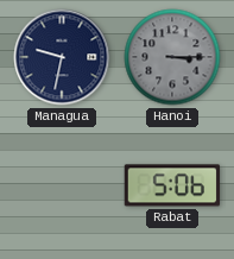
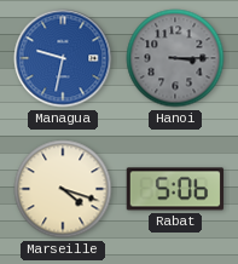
Managua dial: navy -> blue
Marseille: none -> 4:18
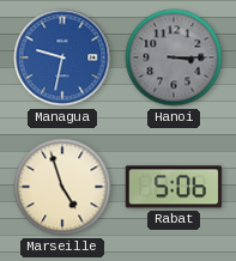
Marseille: 4:18 -> 4:57
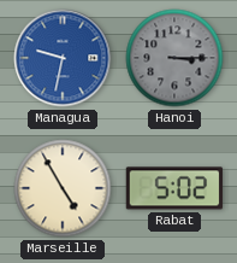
Marseille: 4:57 -> 4:55
Rabat: 5:06 -> 5:02
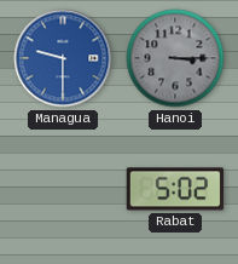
Managua: 9:32 -> 9:30
Marseille: 4:55 -> none
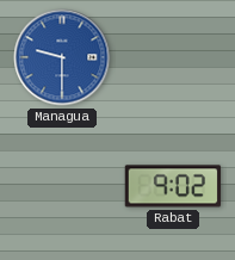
Hanoi: 3:15 -> none
Rabat: 5:02 -> 9:02
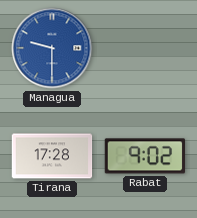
Tirana: none -> 17:28
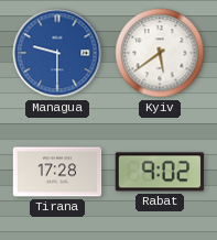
Kyiv: none -> 5:39
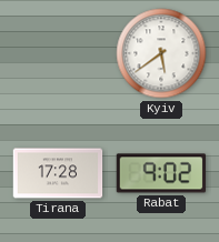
Managua: 9:30 -> none
